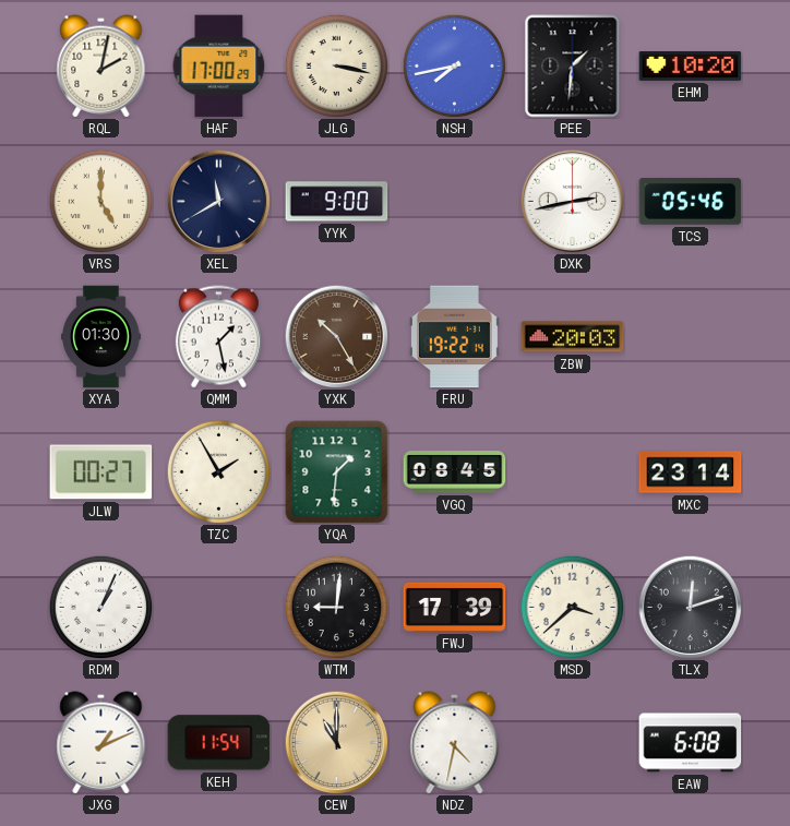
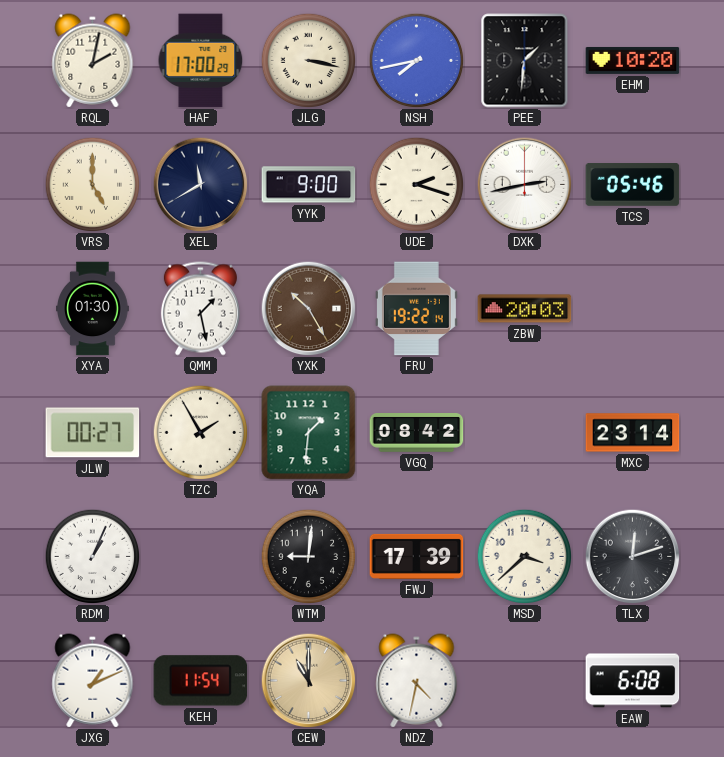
UDE: none -> 2:18
VGQ: 08:45 -> 08:42
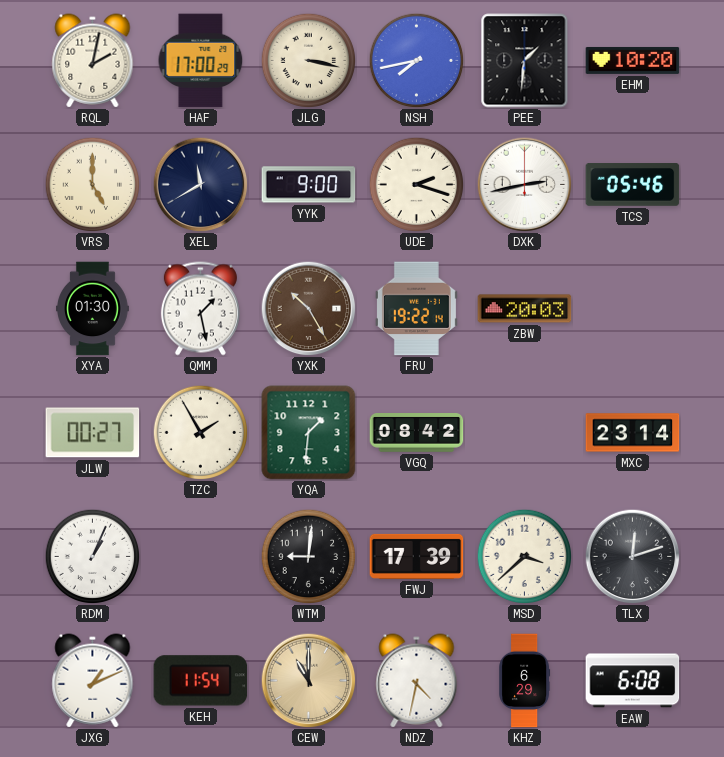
KHZ: none -> 6:29
